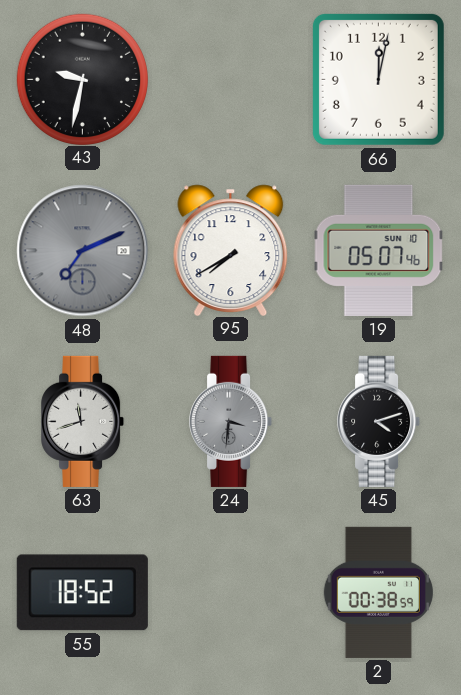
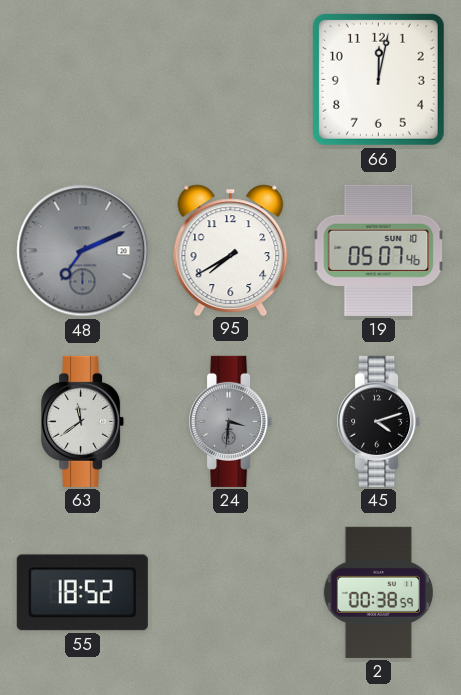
43: 9:32 -> none
63: 11:42 -> 11:39
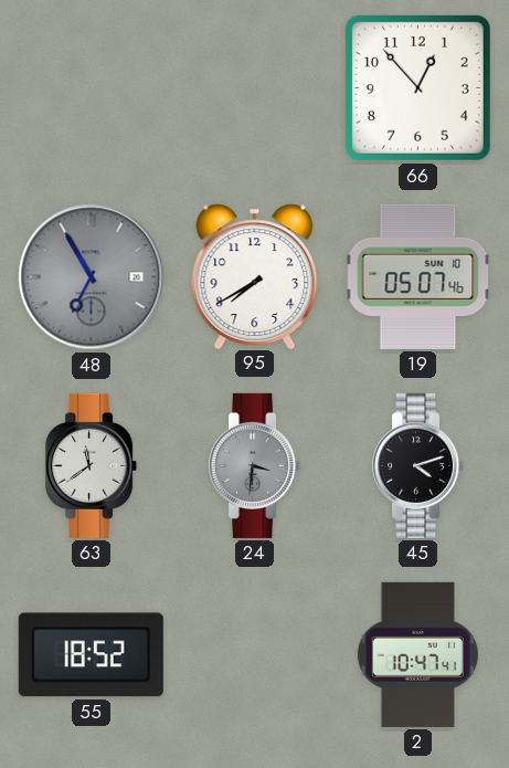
66: 12:02 -> 12:53
48: 7:11 -> 6:55
2: 00:38 -> 10:47
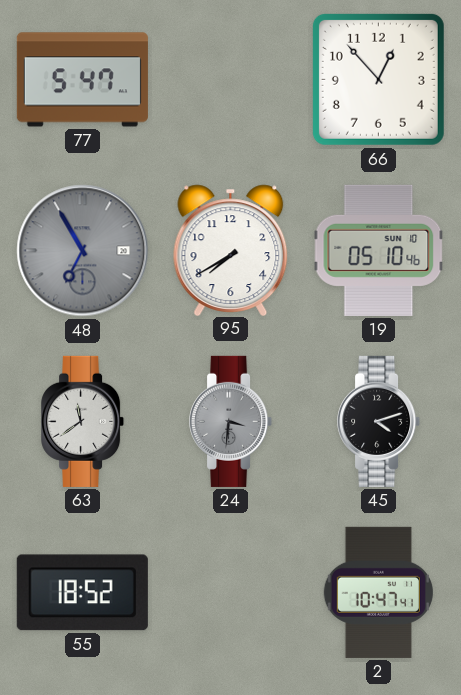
77: none -> 5:47
19: 05:07 -> 05:10
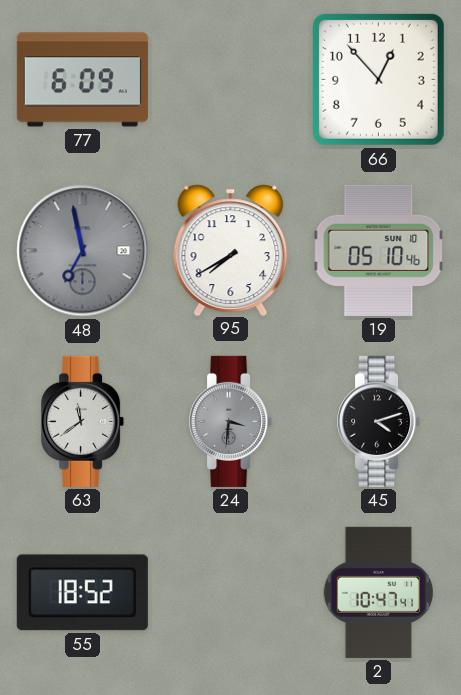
77: 5:47 -> 6:09
48: 6:55 -> 6:58
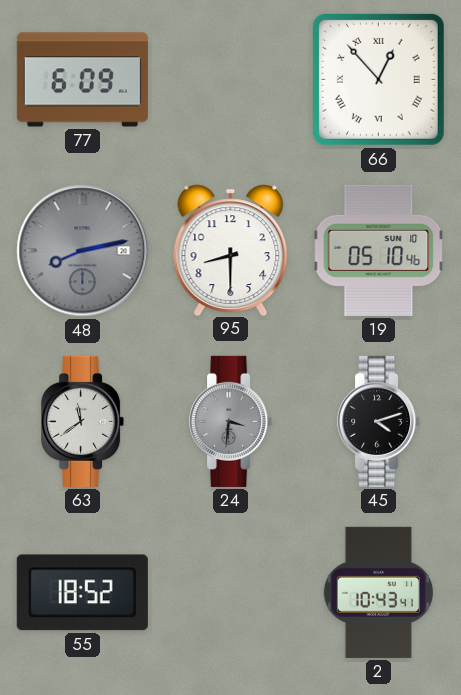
66 numerals: Arabic -> Roman
48: 6:58 -> 8:13
95: 7:40 -> 8:30
2: 10:47 -> 10:43
